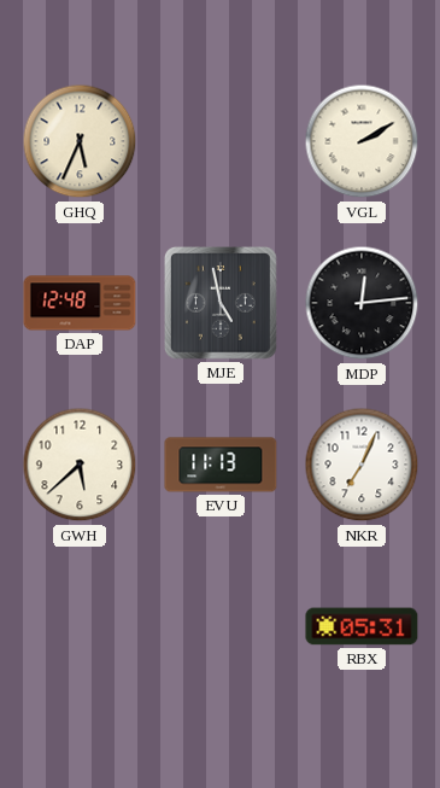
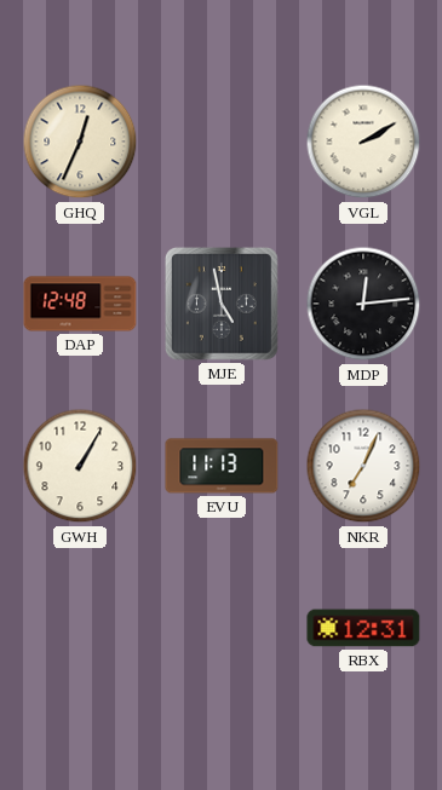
GHQ: 5:34 -> 12:34
GWH: 5:38 -> 1:05
RBX: 05:31 -> 12:31
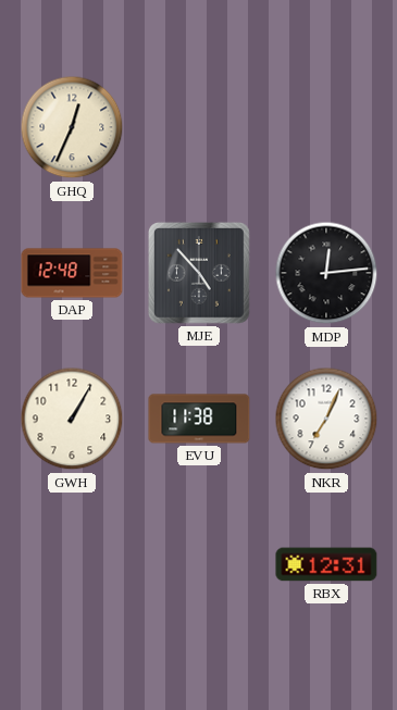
VGL: 2:10 -> none
MJE: 4:58 -> 4:53
EVU: 11:13 -> 11:38
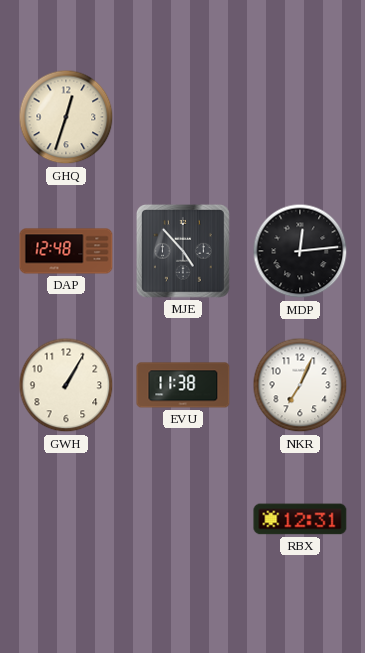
GHQ: 12:34 -> 12:33
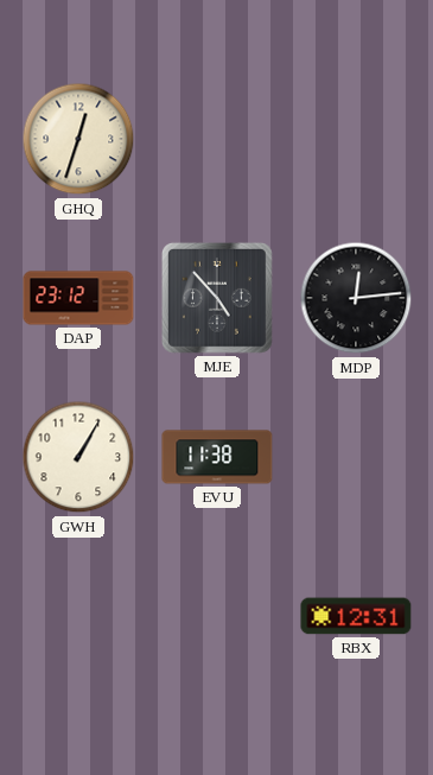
DAP: 12:48 -> 23:12
NKR: 7:04 -> none
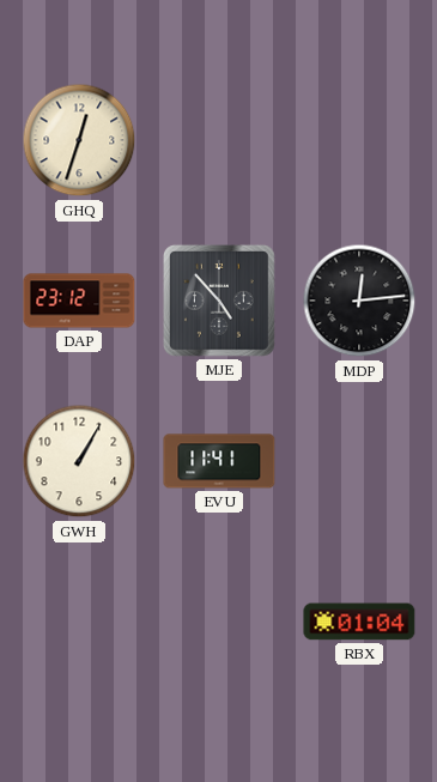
EVU: 11:38 -> 11:41
RBX: 12:31 -> 01:04
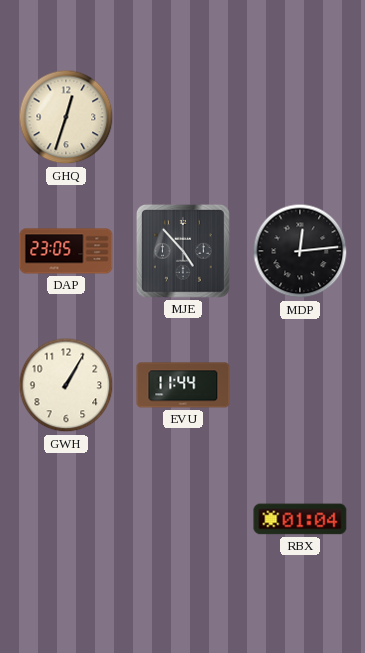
DAP: 23:12 -> 23:05
EVU: 11:41 -> 11:44
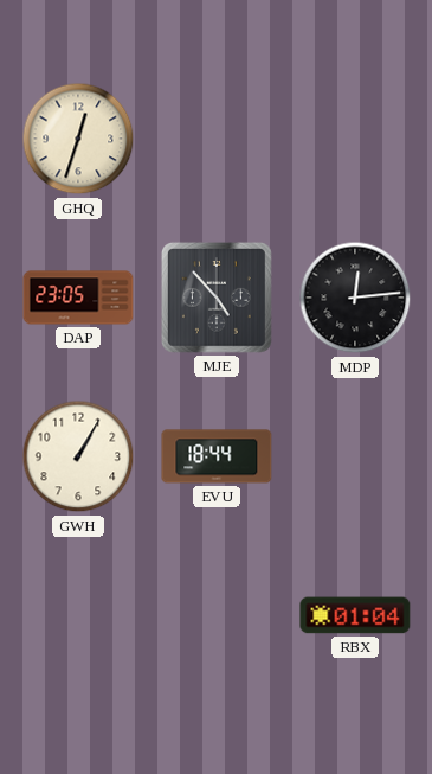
EVU: 11:44 -> 18:44
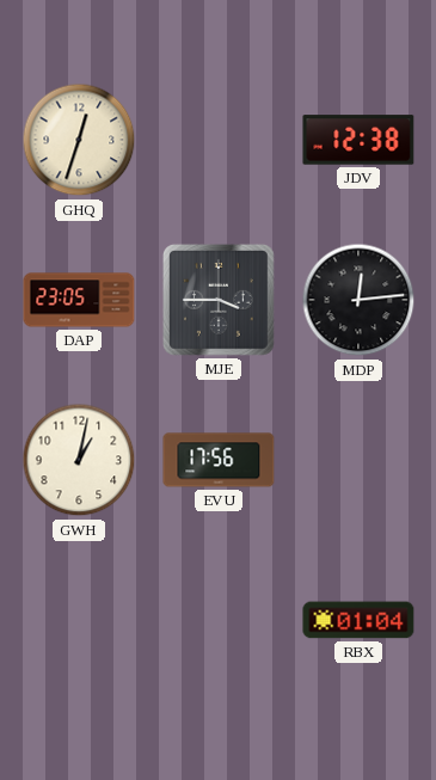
JDV: none -> 12:38
MJE: 4:53 -> 3:45
GWH: 1:05 -> 1:02
EVU: 18:44 -> 17:56
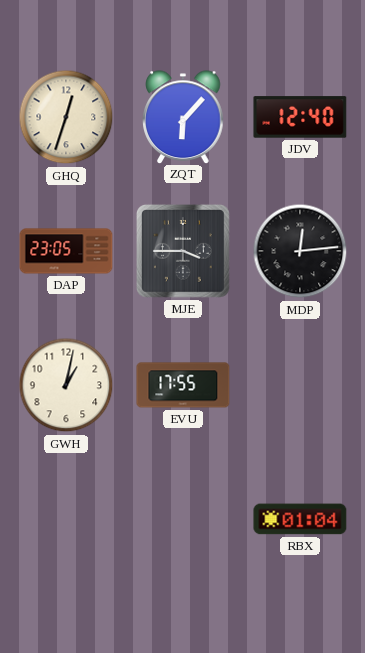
ZQT: none -> 6:07
JDV: 12:38 -> 12:40
EVU: 17:56 -> 17:55
